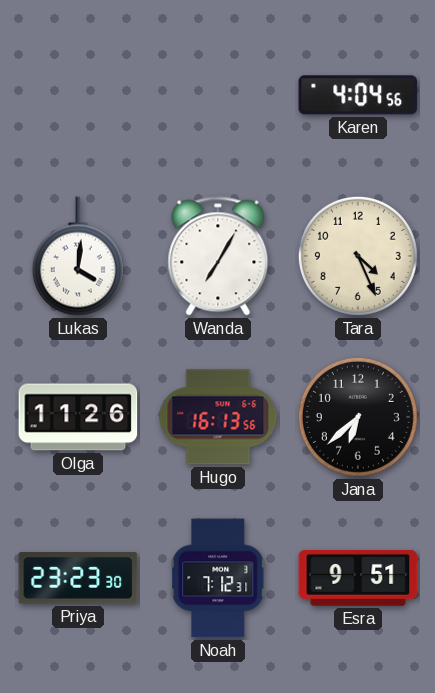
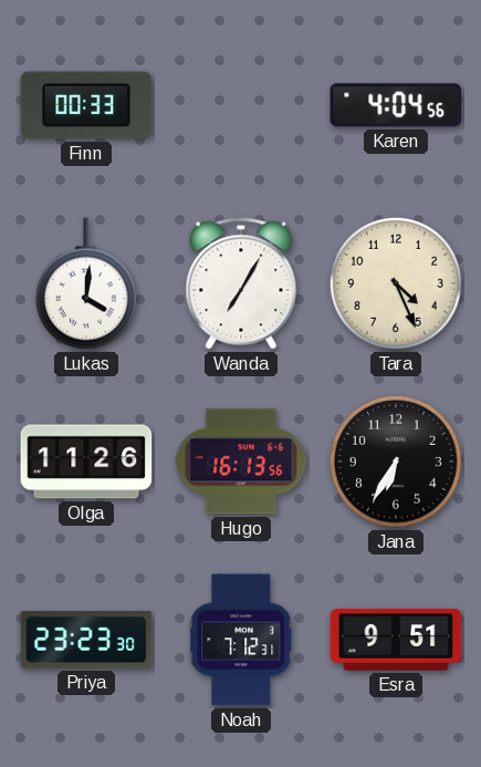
Finn: none -> 00:33
Jana: 6:38 -> 6:35
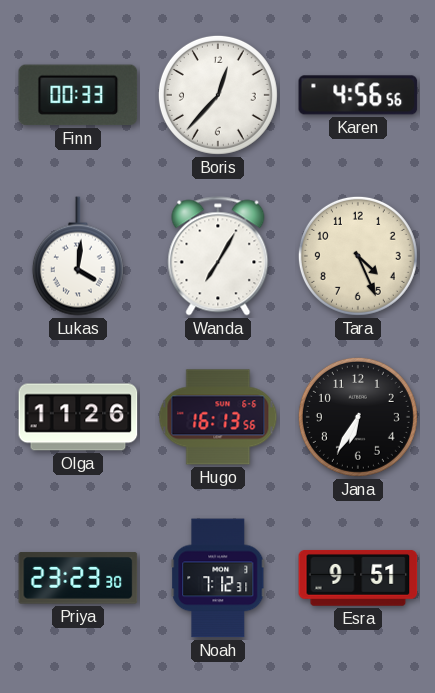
Boris: none -> 12:37
Karen: 4:04 -> 4:56
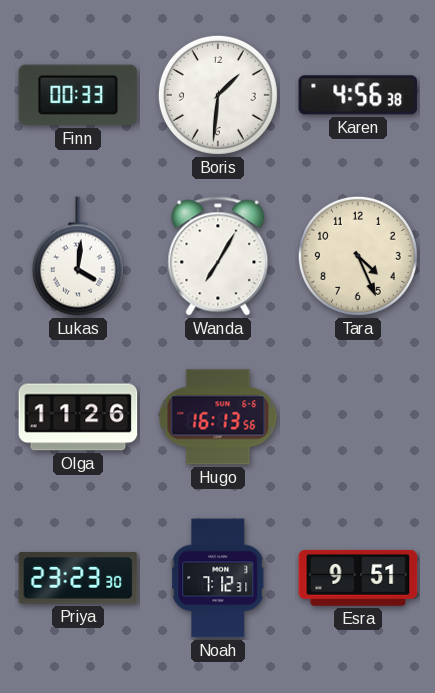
Boris: 12:37 -> 1:31
Karen: 4:56:56 -> 4:56:38
Jana: 6:35 -> none
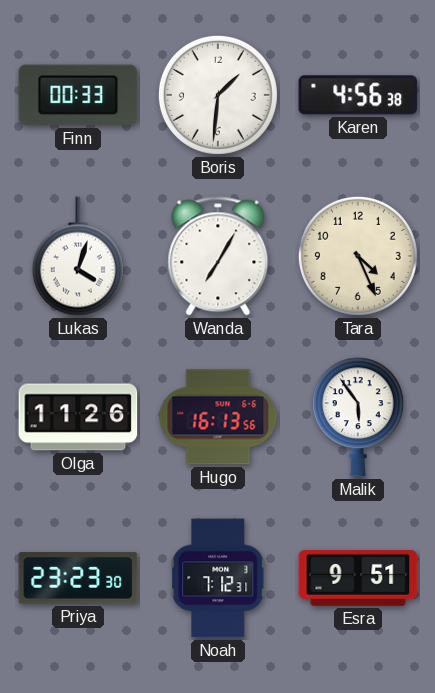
Lukas: 4:01 -> 4:03
Malik: none -> 5:54
